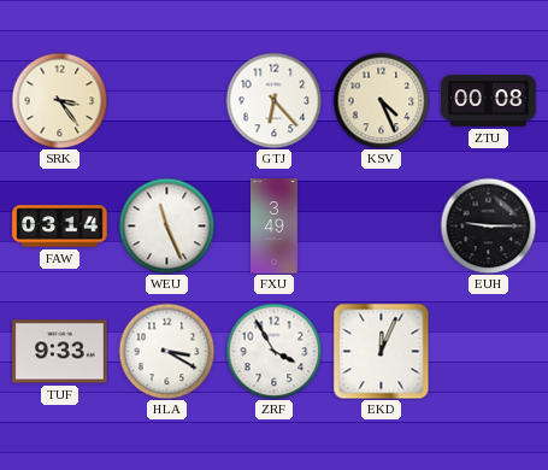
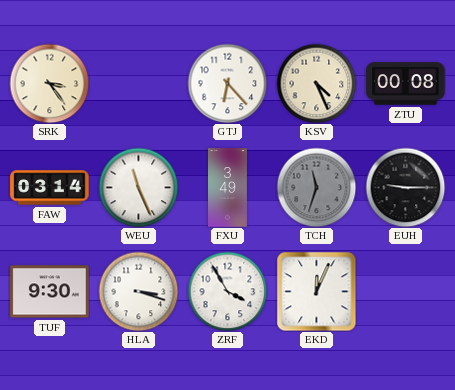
TCH: none -> 11:33
TUF: 9:33 -> 9:30
HLA: 3:20 -> 3:18
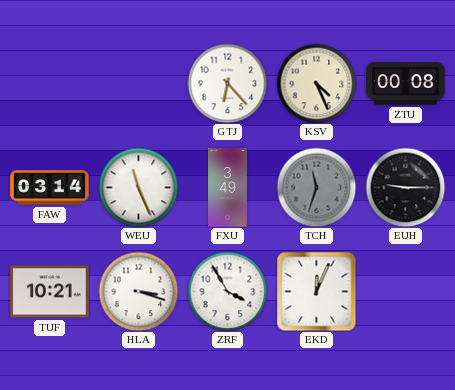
SRK: 3:24 -> none
TUF: 9:30 -> 10:21
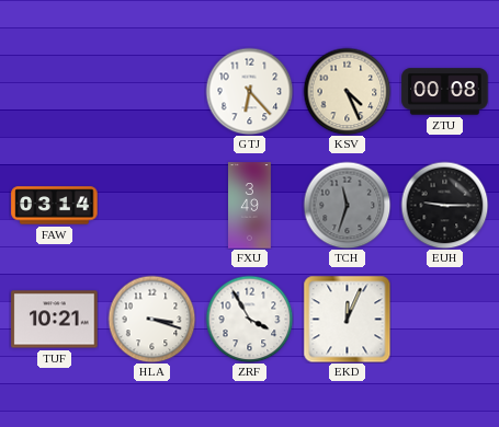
WEU: 11:26 -> none
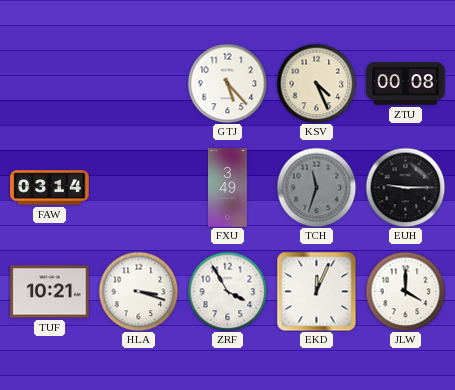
GTJ: 6:23 -> 5:23
JLW: none -> 4:00
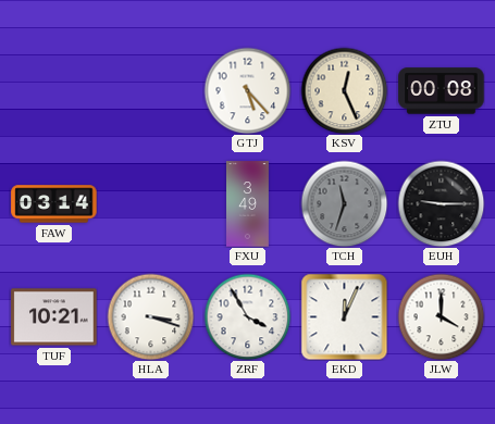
KSV: 4:26 -> 12:26
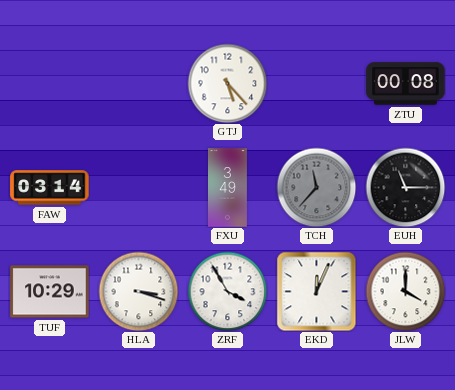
KSV: 12:26 -> none
TCH: 11:33 -> 11:37
EUH: 9:15 -> 11:15
TUF: 10:21 -> 10:29
